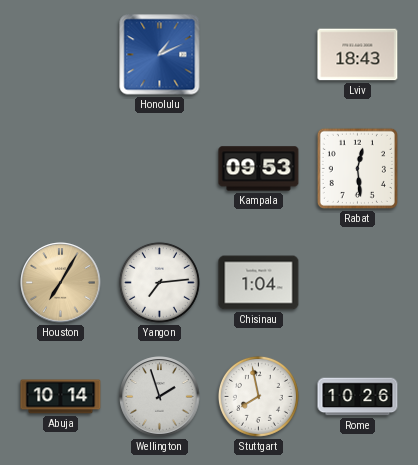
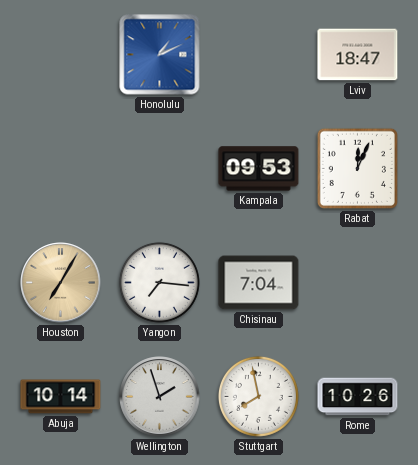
Lviv: 18:43 -> 18:47
Rabat: 12:29 -> 12:04
Yangon: 7:14 -> 7:16
Chisinau: 1:04 -> 7:04
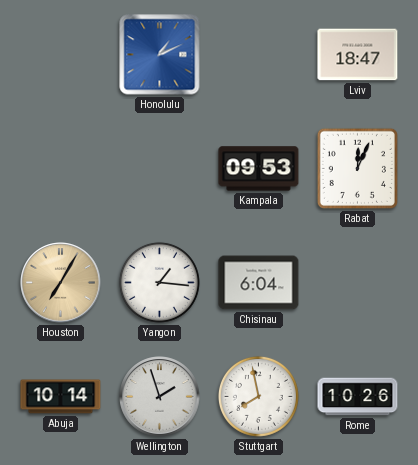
Yangon: 7:16 -> 1:16
Chisinau: 7:04 -> 6:04
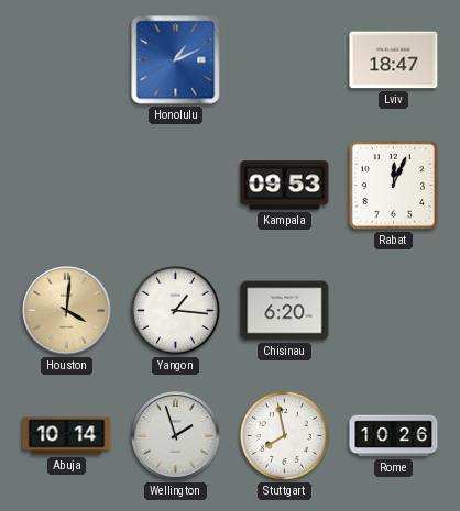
Houston: 7:05 -> 4:01
Chisinau: 6:04 -> 6:20
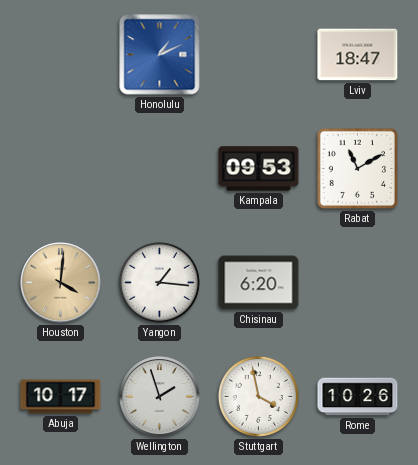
Rabat: 12:04 -> 11:10
Abuja: 10:14 -> 10:17
Stuttgart: 7:58 -> 3:58
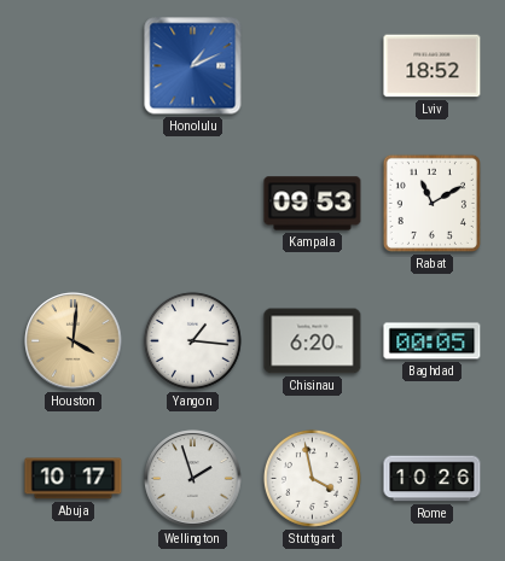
Lviv: 18:47 -> 18:52
Baghdad: none -> 00:05
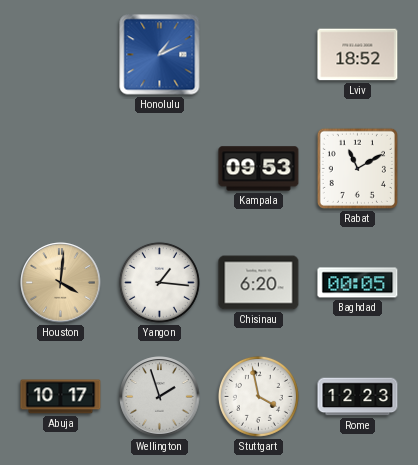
Rome: 10:26 -> 12:23
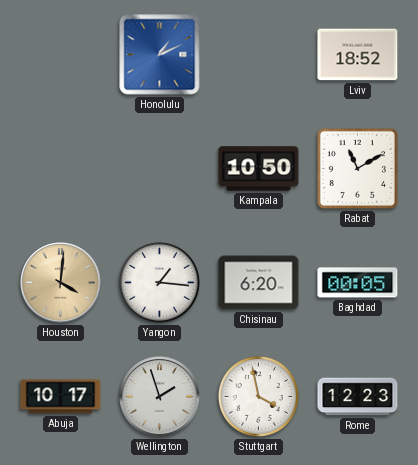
Kampala: 09:53 -> 10:50
